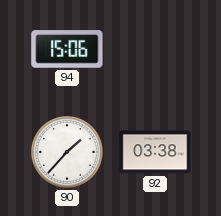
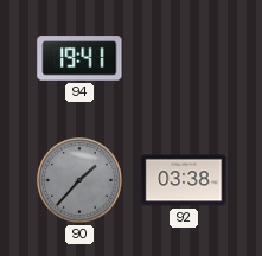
94: 15:06 -> 19:41
90 dial: white -> grey
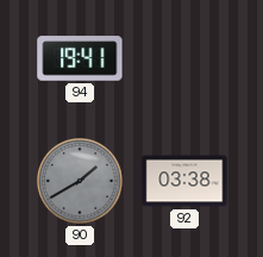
90: 1:37 -> 1:40
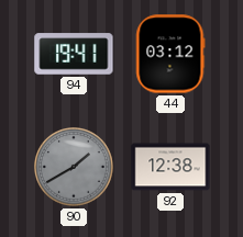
44: none -> 03:12
92: 03:38 -> 12:38
